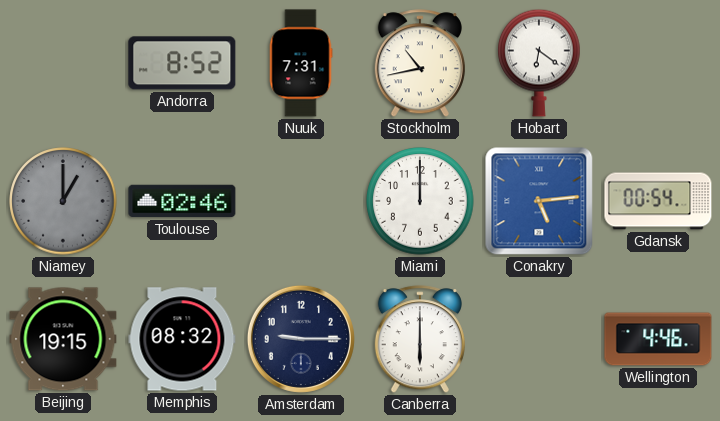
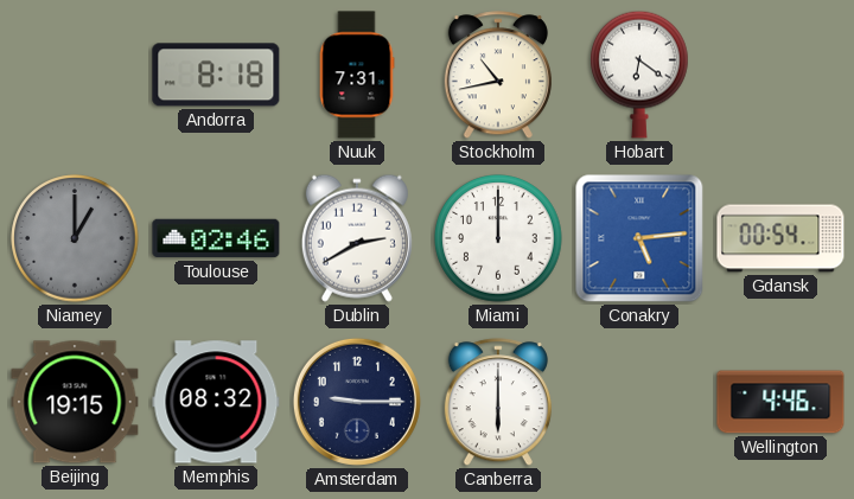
Andorra: 8:52 -> 8:18
Dublin: none -> 2:40
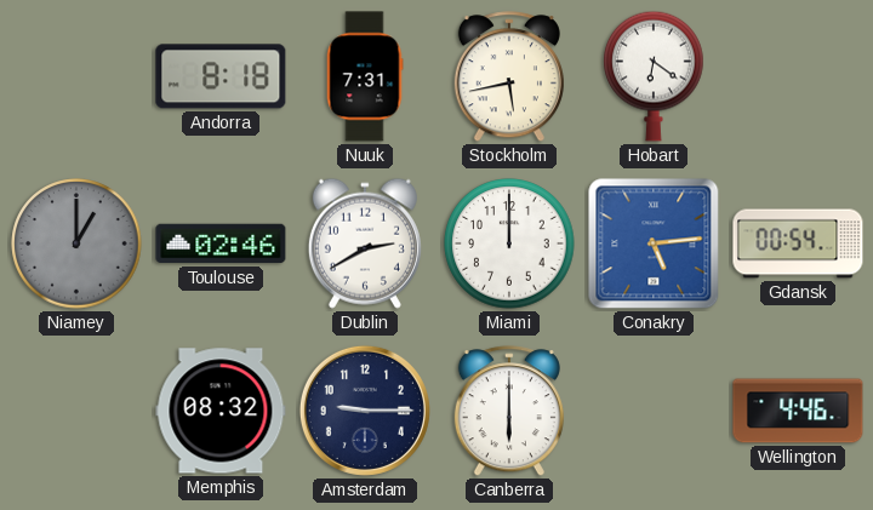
Stockholm: 10:43 -> 5:43
Beijing: 19:15 -> none
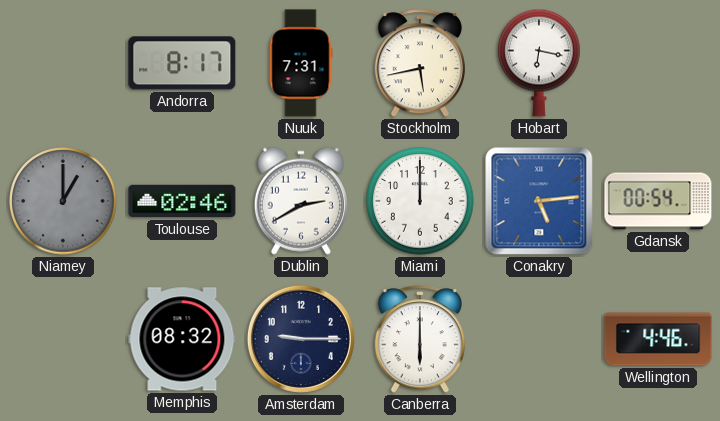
Andorra: 8:18 -> 8:17
Hobart: 6:21 -> 6:17
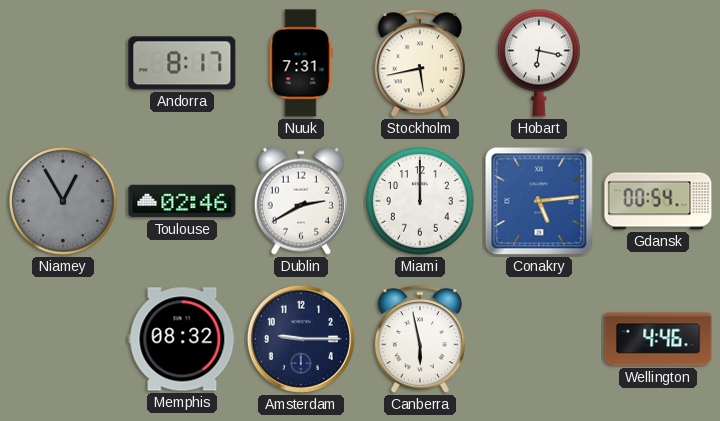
Niamey: 1:00 -> 12:55
Canberra: 6:00 -> 5:58
